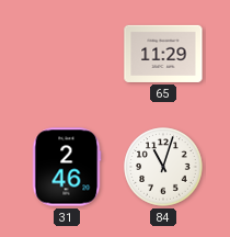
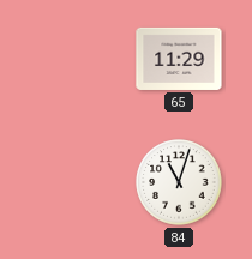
31: 2:46 -> none
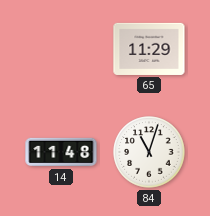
14: none -> 11:48
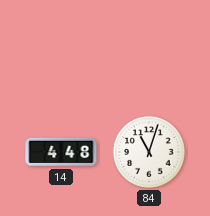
65: 11:29 -> none
14: 11:48 -> 4:48
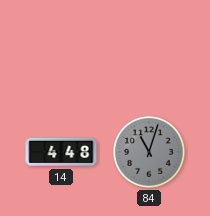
84 dial: white -> grey
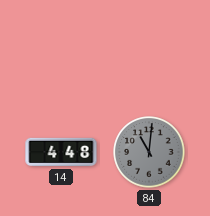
84: 11:03 -> 11:01
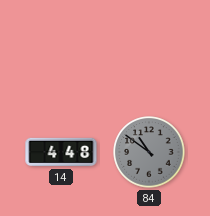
84: 11:01 -> 10:51
